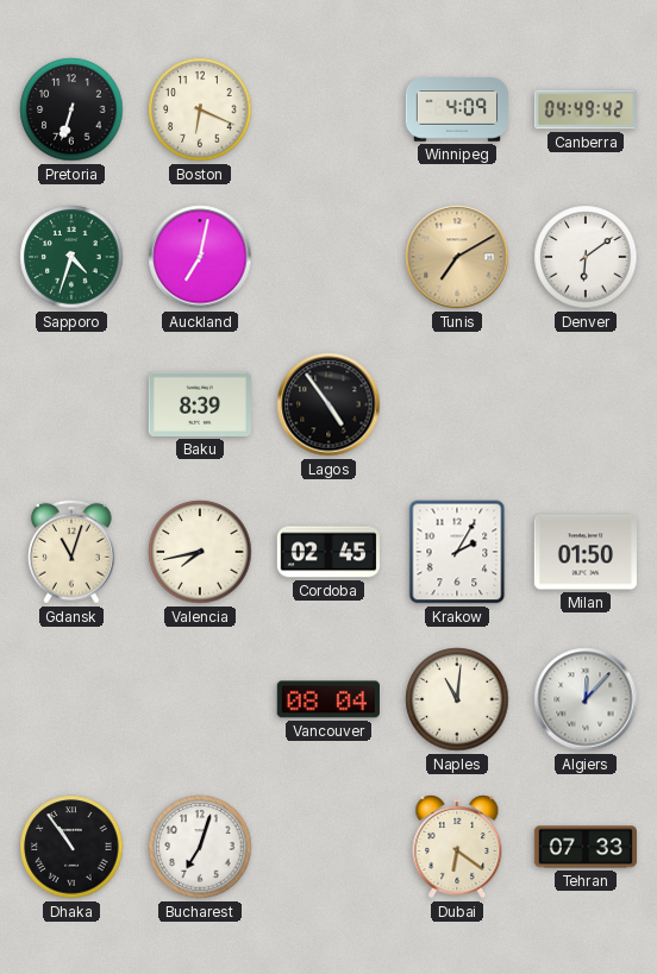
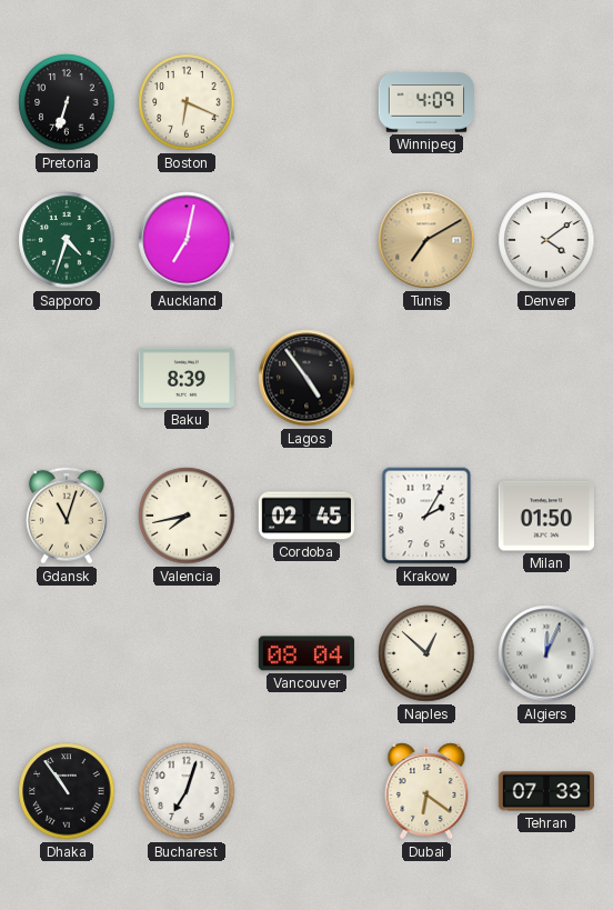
Canberra: 04:49 -> none
Denver: 6:09 -> 4:09
Naples: 11:01 -> 12:52
Algiers: 12:07 -> 12:04
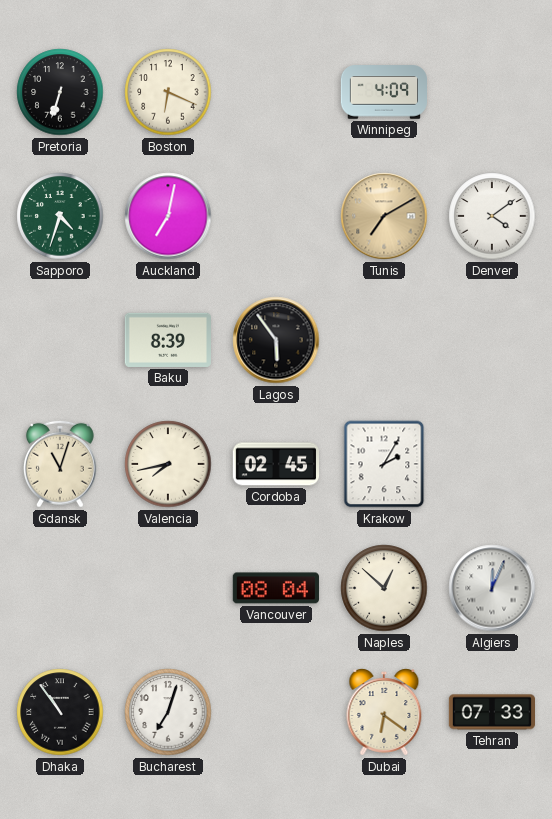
Lagos: 4:54 -> 5:54
Milan: 01:50 -> none
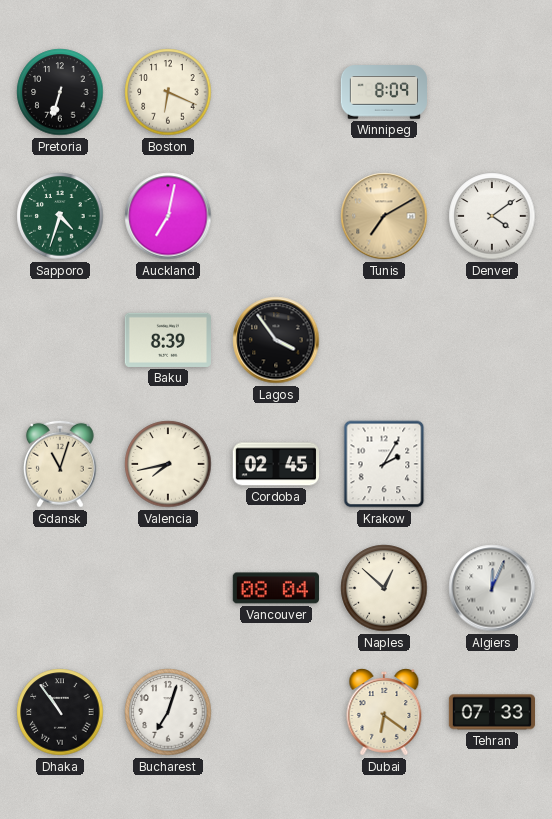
Winnipeg: 4:09 -> 8:09
Lagos: 5:54 -> 3:54
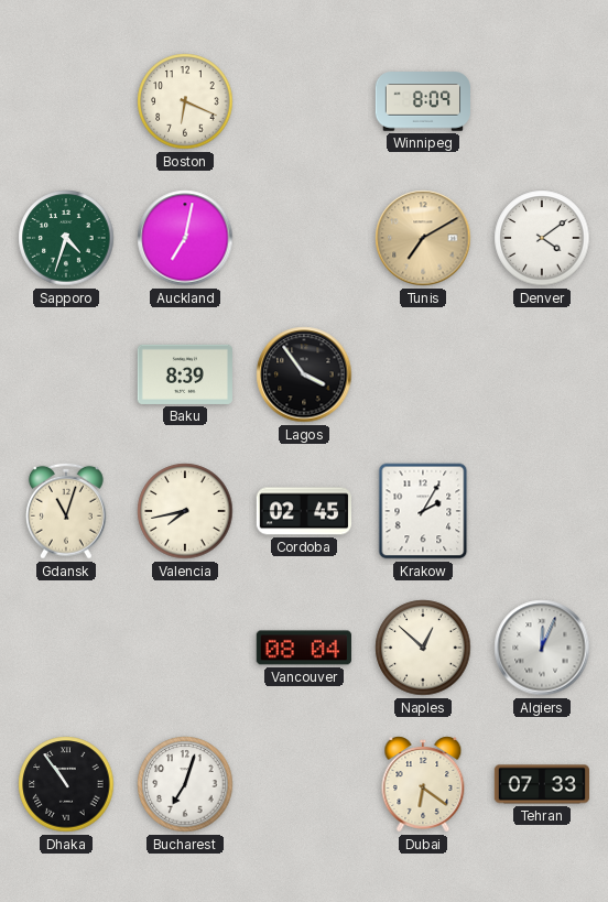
Pretoria: 6:33 -> none
